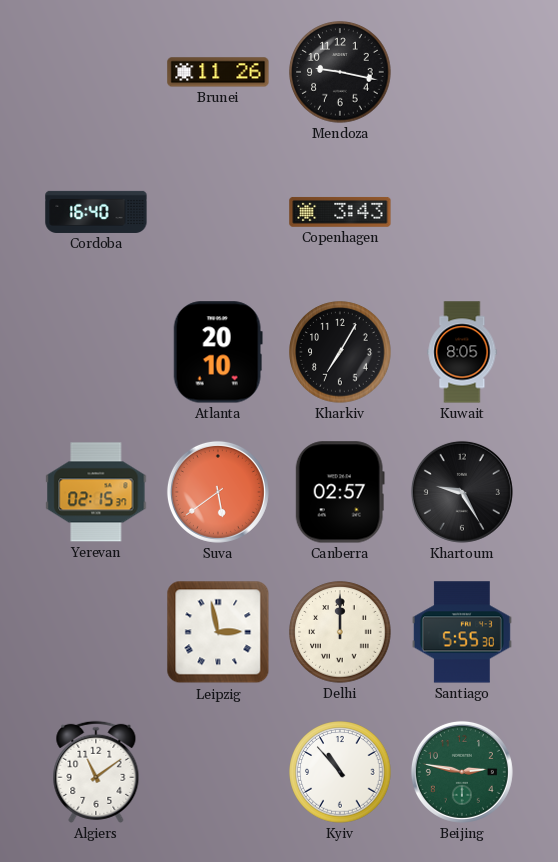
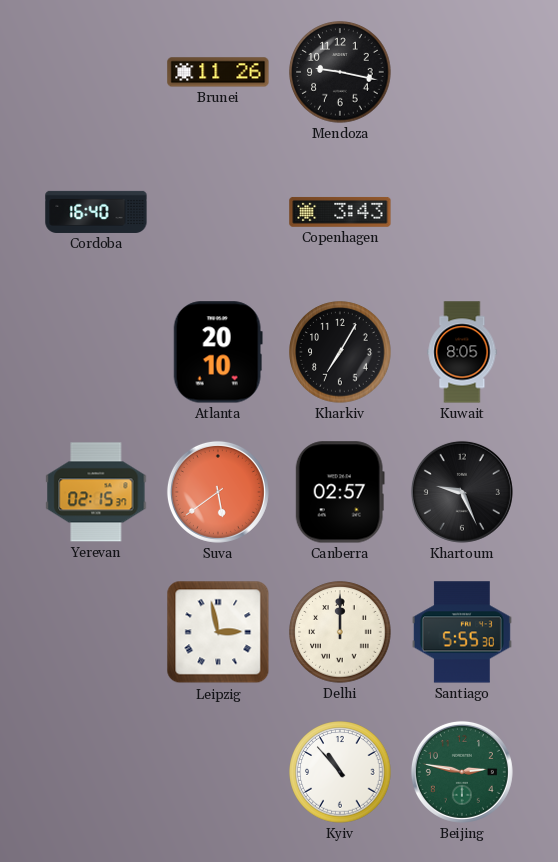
Khartoum: 9:25 -> 9:26
Algiers: 11:09 -> none
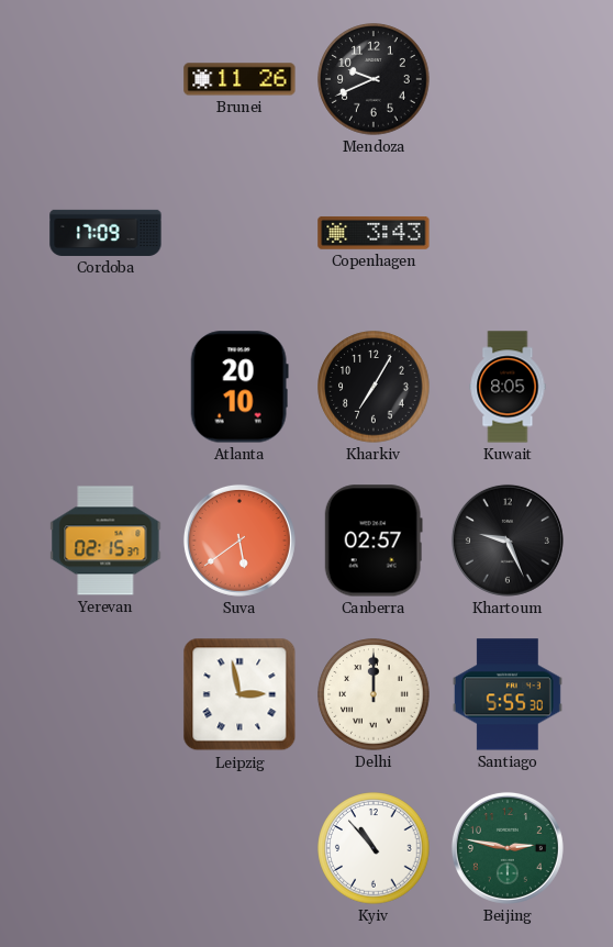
Mendoza: 9:17 -> 9:41
Cordoba: 16:40 -> 17:09
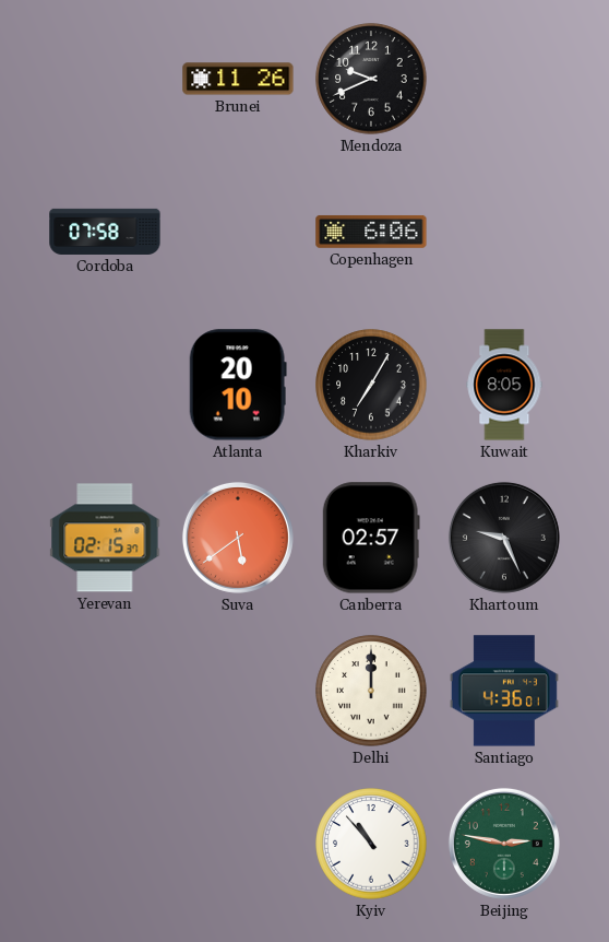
Cordoba: 17:09 -> 07:58
Copenhagen: 3:43 -> 6:06
Leipzig: 2:58 -> none
Santiago: 5:55 -> 4:36
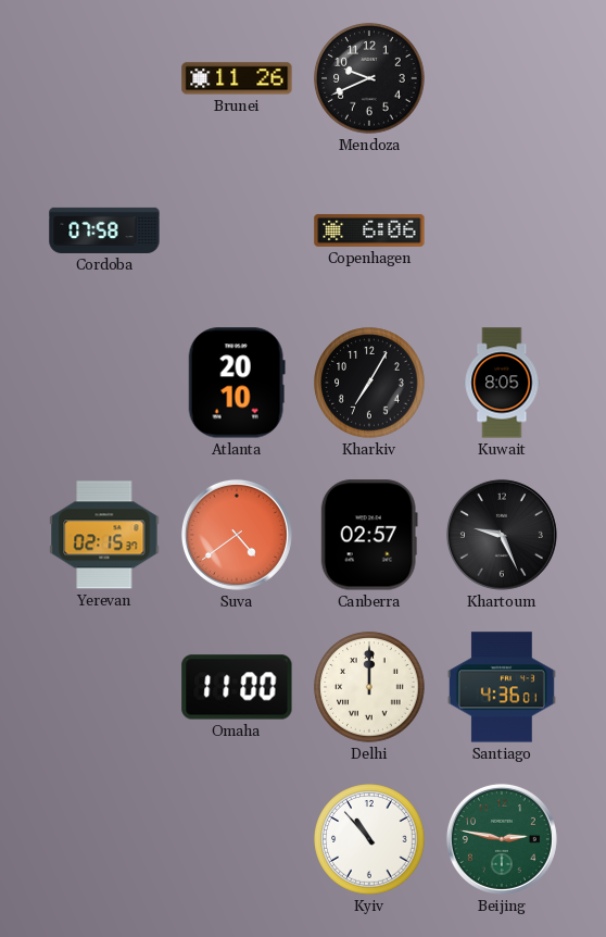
Suva: 5:39 -> 4:39
Omaha: none -> 11:00
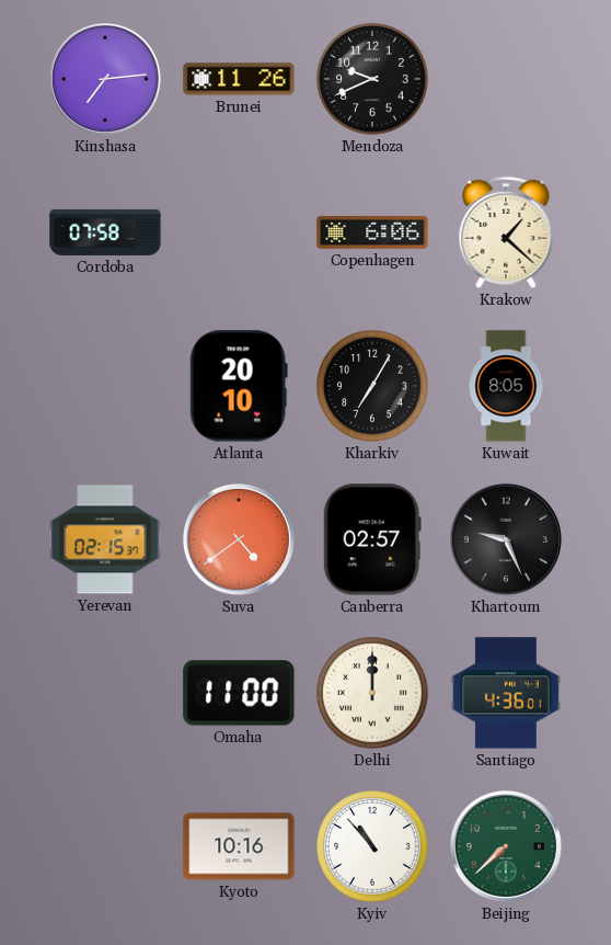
Kinshasa: none -> 7:14
Krakow: none -> 1:22
Kyoto: none -> 10:16
Beijing: 2:47 -> 7:38
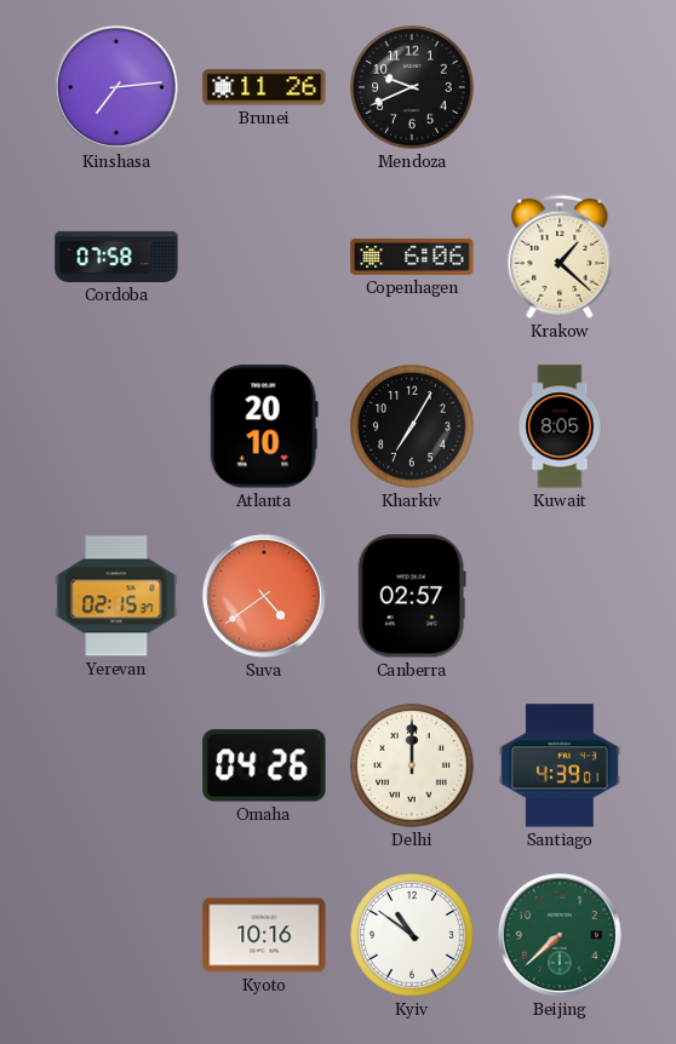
Khartoum: 9:26 -> none
Omaha: 11:00 -> 04:26
Santiago: 4:36 -> 4:39
Kyiv: 10:53 -> 10:51
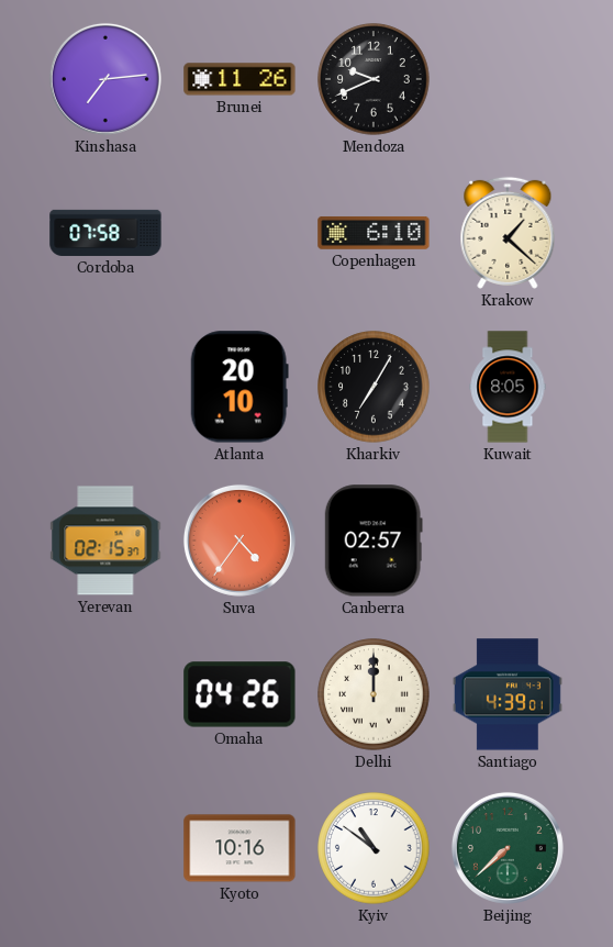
Copenhagen: 6:06 -> 6:10
Suva: 4:39 -> 4:36
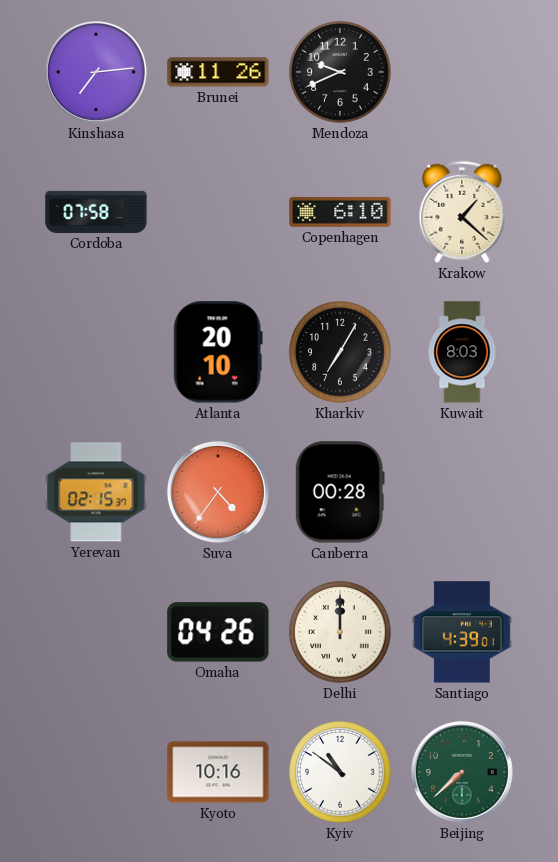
Kuwait: 8:05 -> 8:03
Canberra: 02:57 -> 00:28
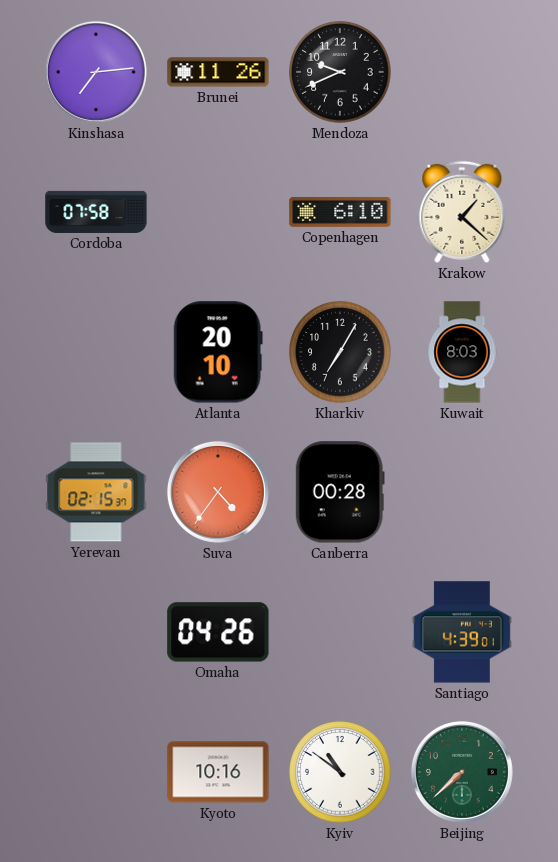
Delhi: 12:00 -> none
